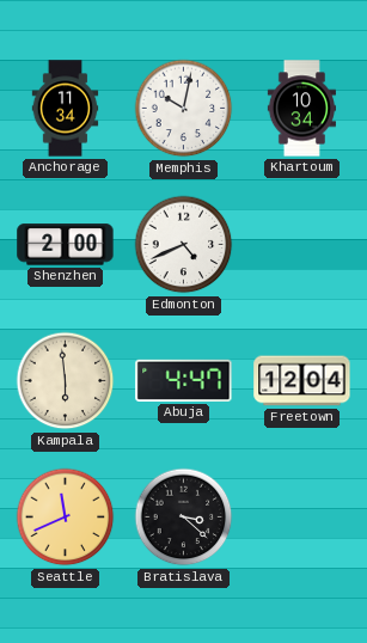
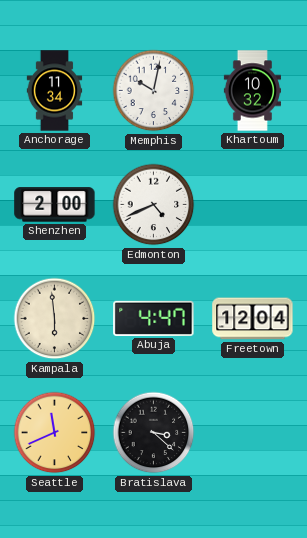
Khartoum: 10:34 -> 10:32
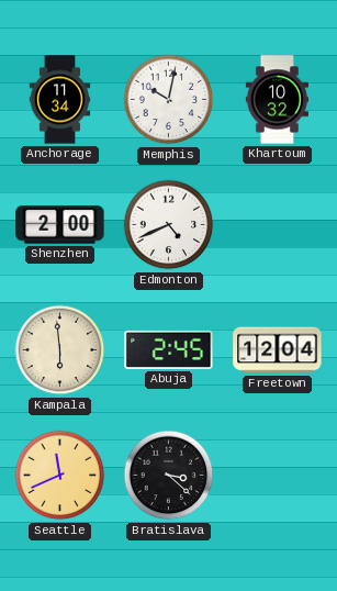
Abuja: 4:47 -> 2:45
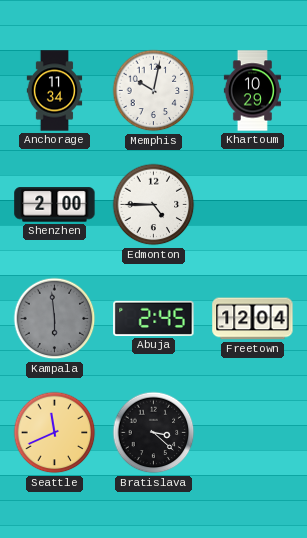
Khartoum: 10:32 -> 10:29
Edmonton: 4:41 -> 4:45
Kampala dial: cream -> grey
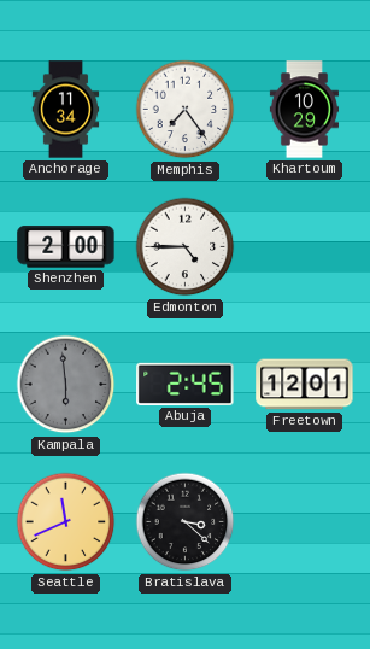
Memphis: 10:02 -> 7:24
Freetown: 12:04 -> 12:01
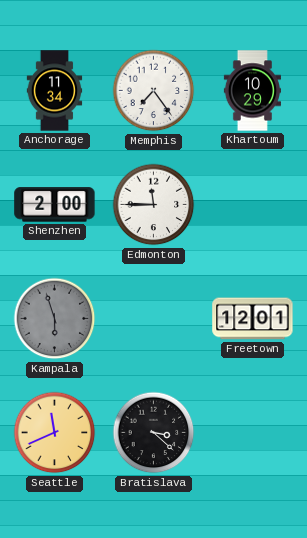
Edmonton: 4:45 -> 11:45
Kampala: 5:59 -> 5:57
Abuja: 2:45 -> none
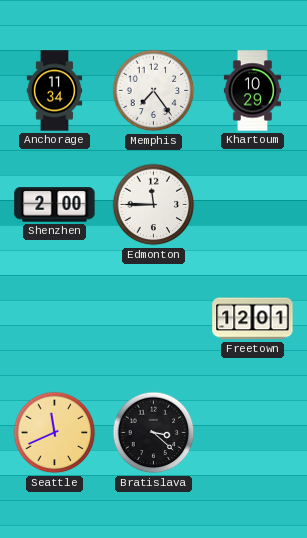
Kampala: 5:57 -> none
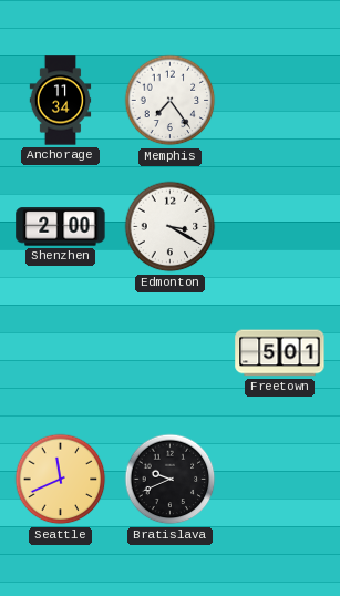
Khartoum: 10:29 -> none
Edmonton: 11:45 -> 3:20
Freetown: 12:01 -> 5:01
Bratislava: 3:22 -> 9:41
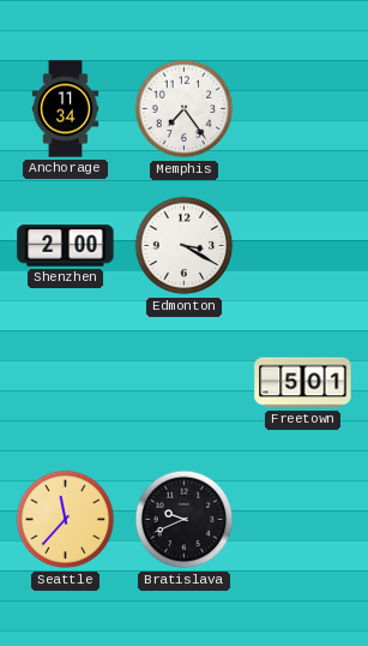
Seattle: 11:41 -> 11:37
